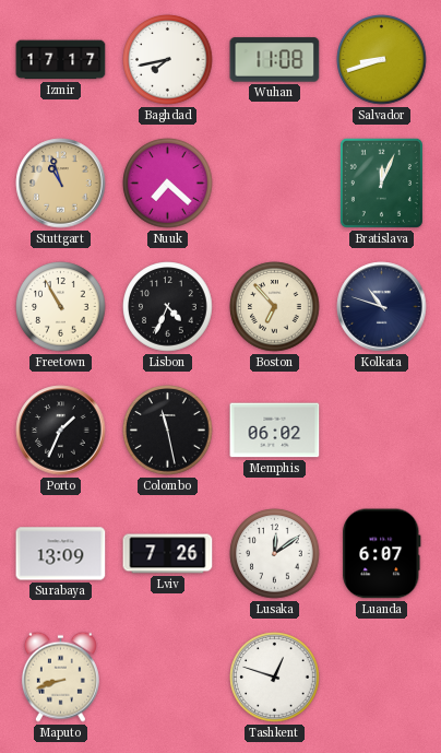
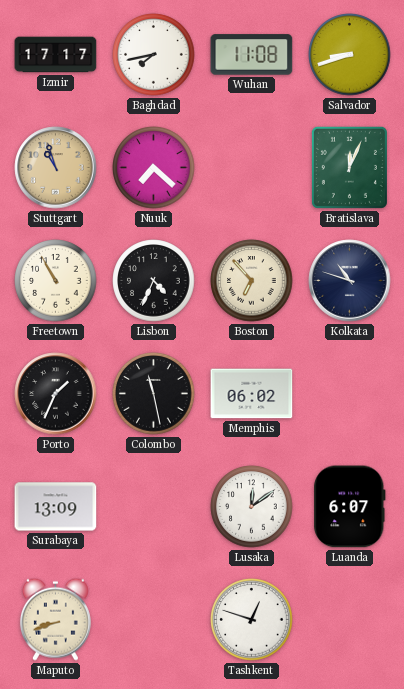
Lviv: 7:26 -> none
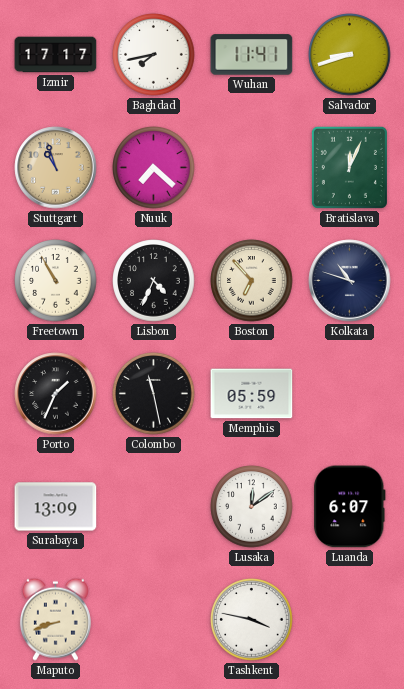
Wuhan: 11:08 -> 11:41
Memphis: 06:02 -> 05:59
Tashkent: 12:48 -> 3:47
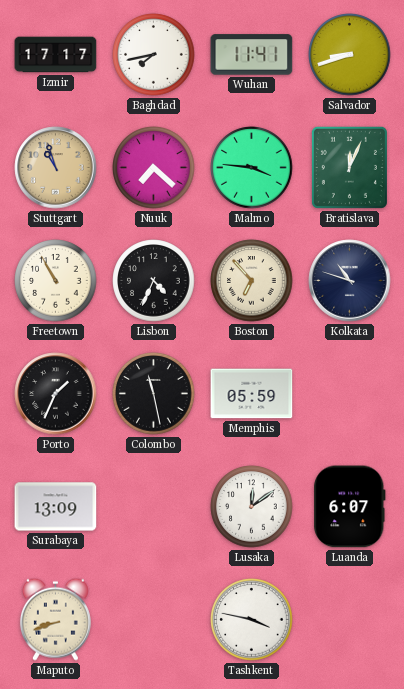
Malmo: none -> 3:46
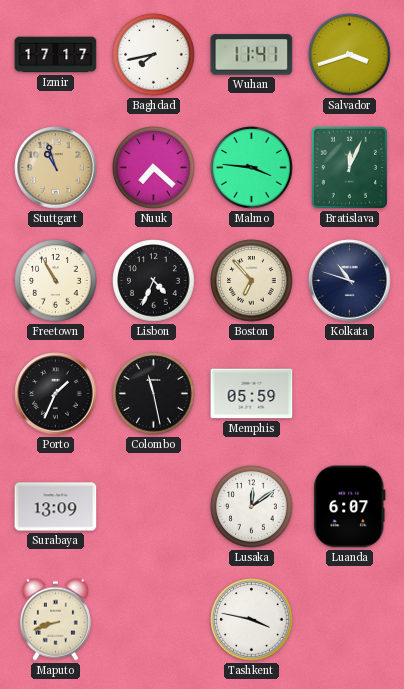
Salvador: 8:42 -> 3:42
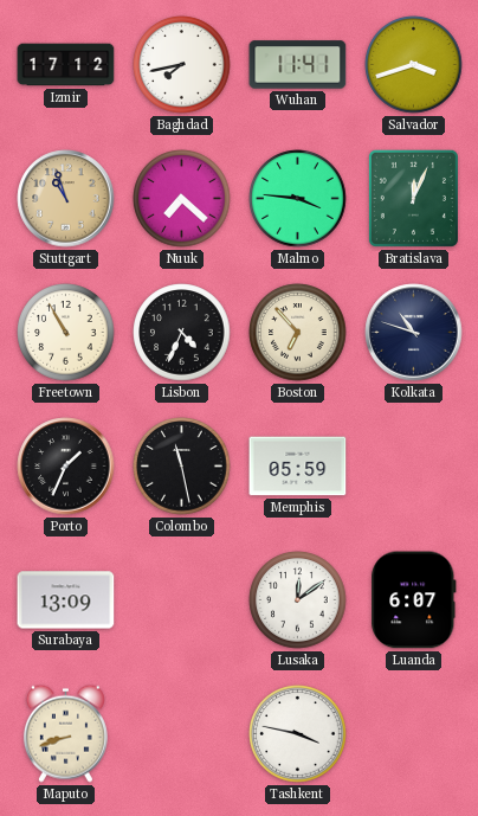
Izmir: 17:17 -> 17:12
